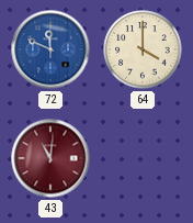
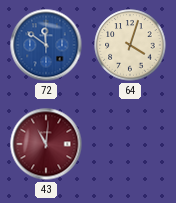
72: 11:49 -> 11:51
64: 4:00 -> 4:03
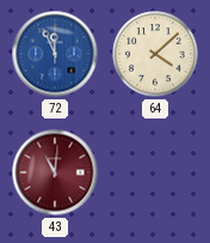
72: 11:51 -> 11:56
64: 4:03 -> 4:08
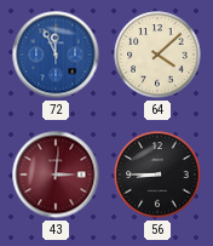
43: 11:01 -> 3:01
56: none -> 8:45
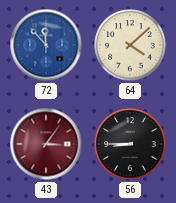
72: 11:56 -> 11:53
43: 3:01 -> 3:06
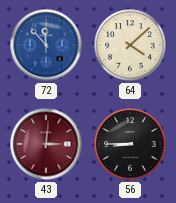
43: 3:06 -> 3:01
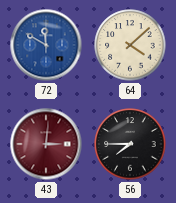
72: 11:53 -> 11:50
56: 8:45 -> 7:45
